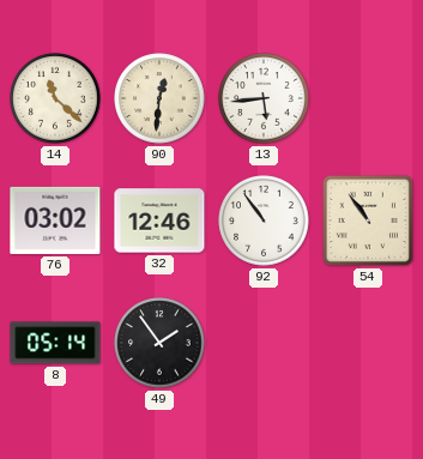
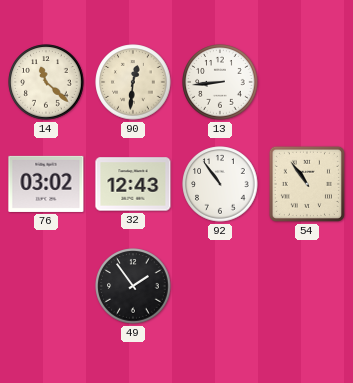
13: 5:44 -> 8:44
32: 12:46 -> 12:43
8: 05:14 -> none
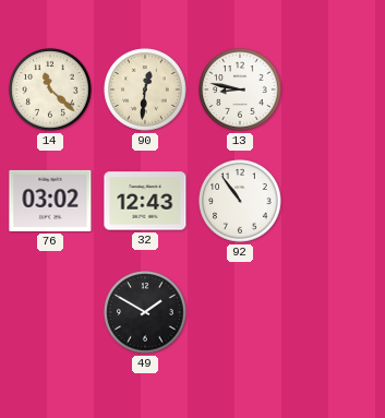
13: 8:44 -> 8:47
54: 10:54 -> none
49: 1:54 -> 1:50
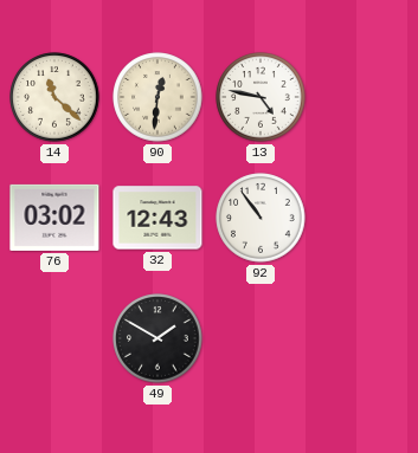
13: 8:47 -> 4:47
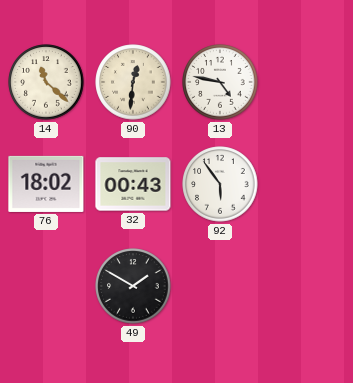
76: 03:02 -> 18:02
32: 12:43 -> 00:43
92: 10:54 -> 5:54
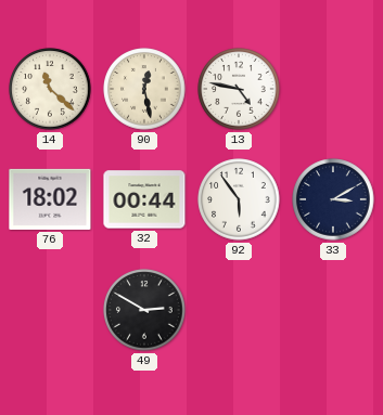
90: 12:31 -> 12:28
32: 00:43 -> 00:44
33: none -> 3:10
49: 1:50 -> 2:50
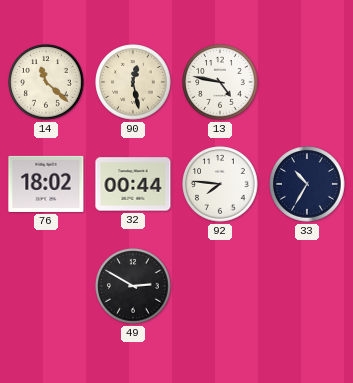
92: 5:54 -> 7:46
33: 3:10 -> 10:35
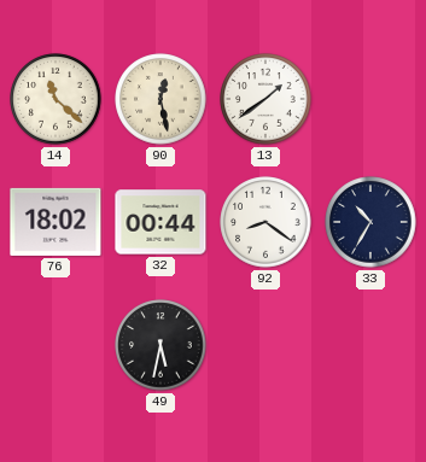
13: 4:47 -> 1:39
92: 7:46 -> 8:21
49: 2:50 -> 5:32
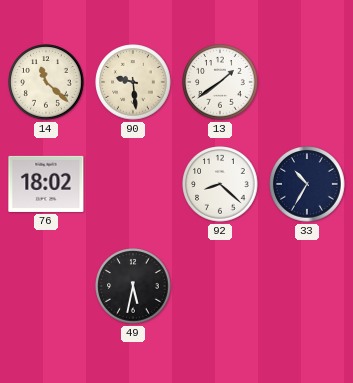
90: 12:28 -> 9:29
32: 00:44 -> none
92: 8:21 -> 8:22
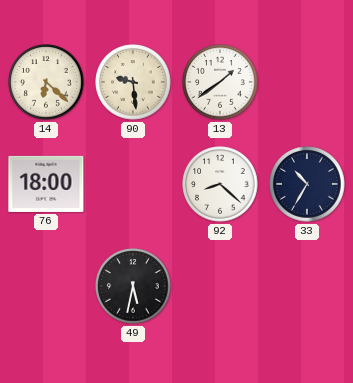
14: 11:22 -> 6:22
76: 18:02 -> 18:00
